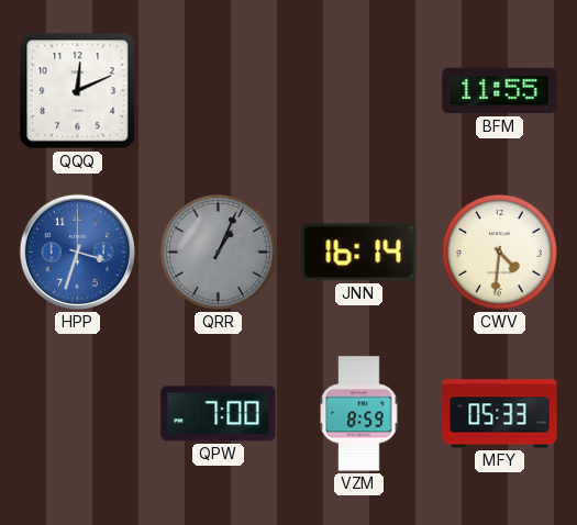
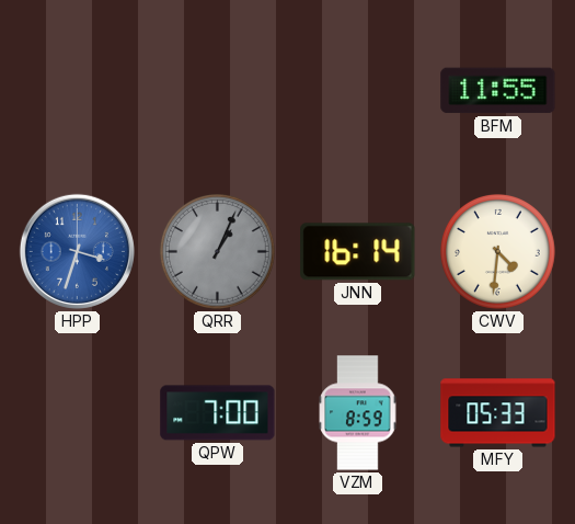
QQQ: 12:11 -> none
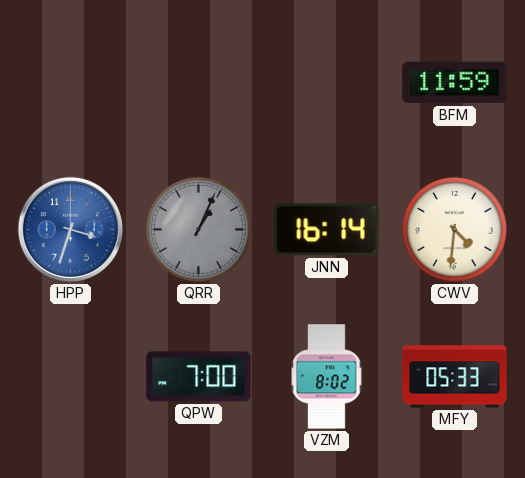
BFM: 11:55 -> 11:59
VZM: 8:59 -> 8:02
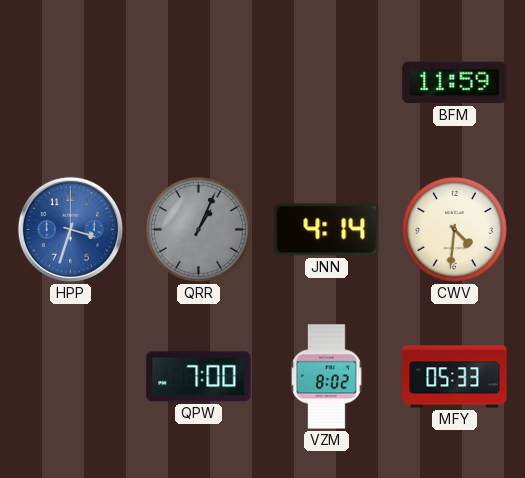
JNN: 16:14 -> 4:14
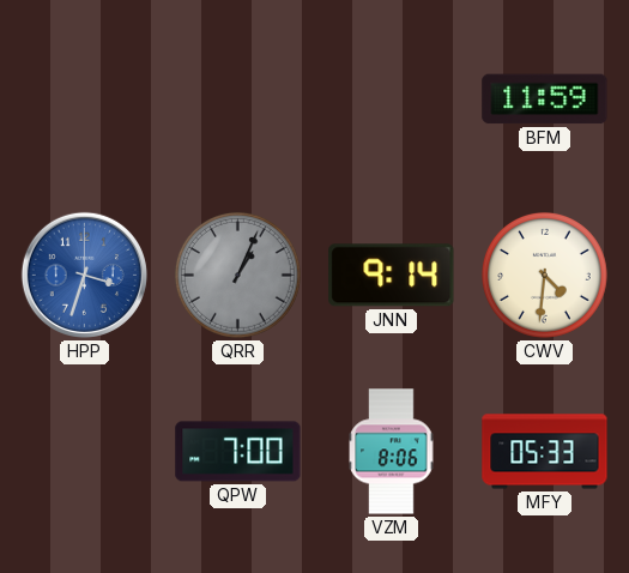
JNN: 4:14 -> 9:14
VZM: 8:02 -> 8:06
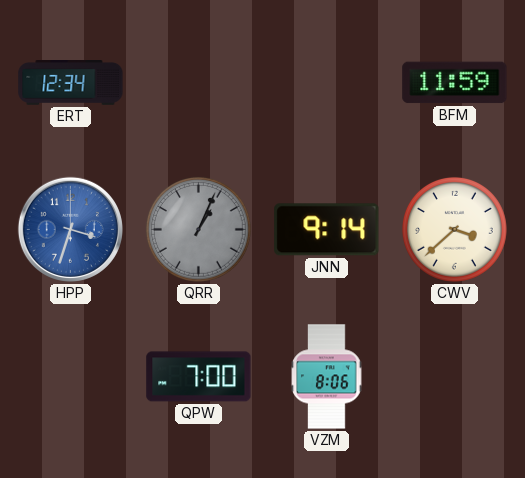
ERT: none -> 12:34
CWV: 4:31 -> 3:38
MFY: 05:33 -> none
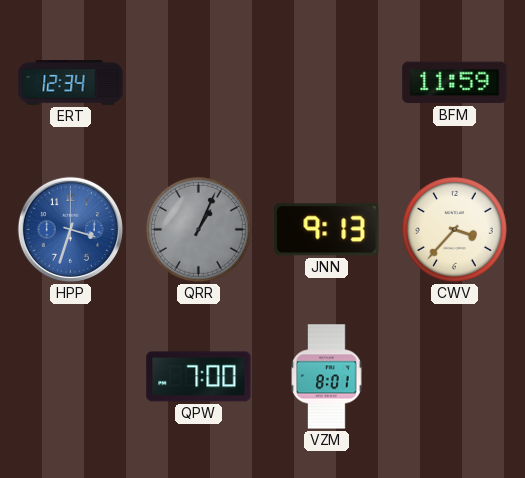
JNN: 9:14 -> 9:13
CWV: 3:38 -> 3:37
VZM: 8:06 -> 8:01
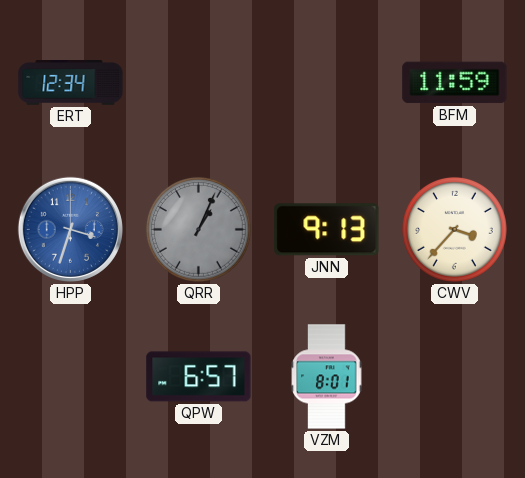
QPW: 7:00 -> 6:57
